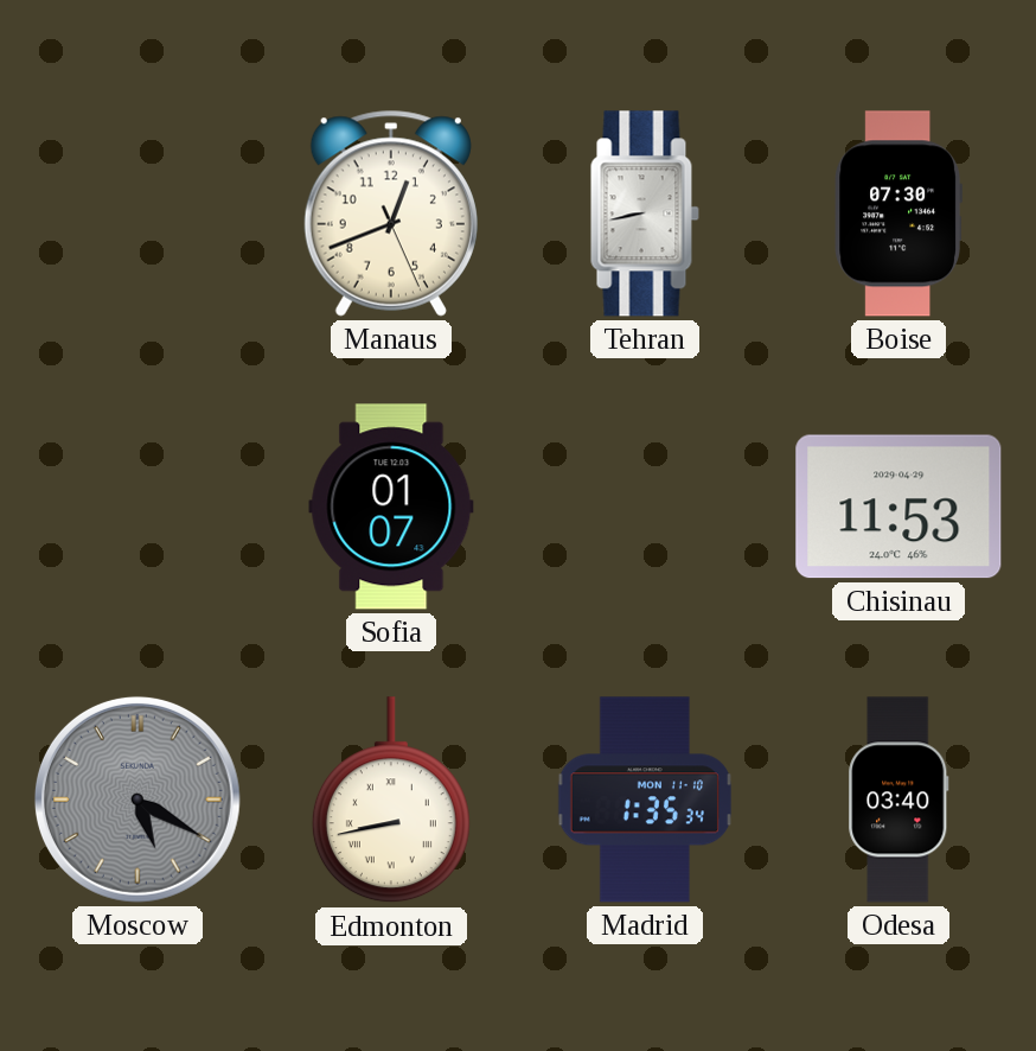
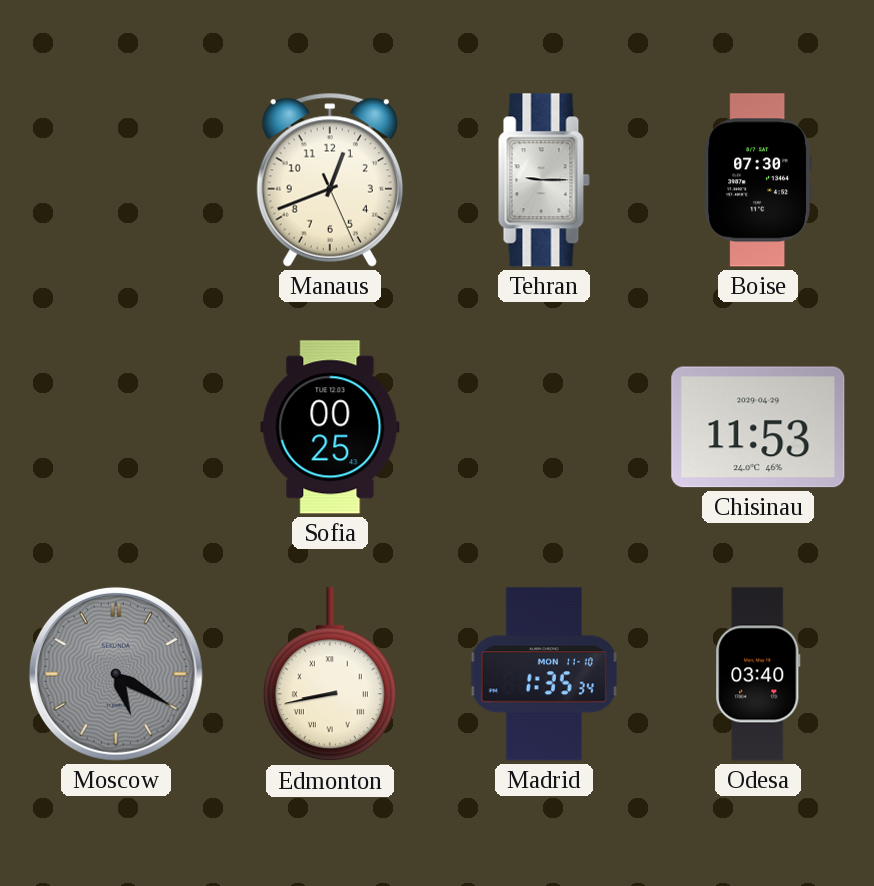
Tehran: 8:43 -> 9:15
Sofia: 01:07 -> 00:25
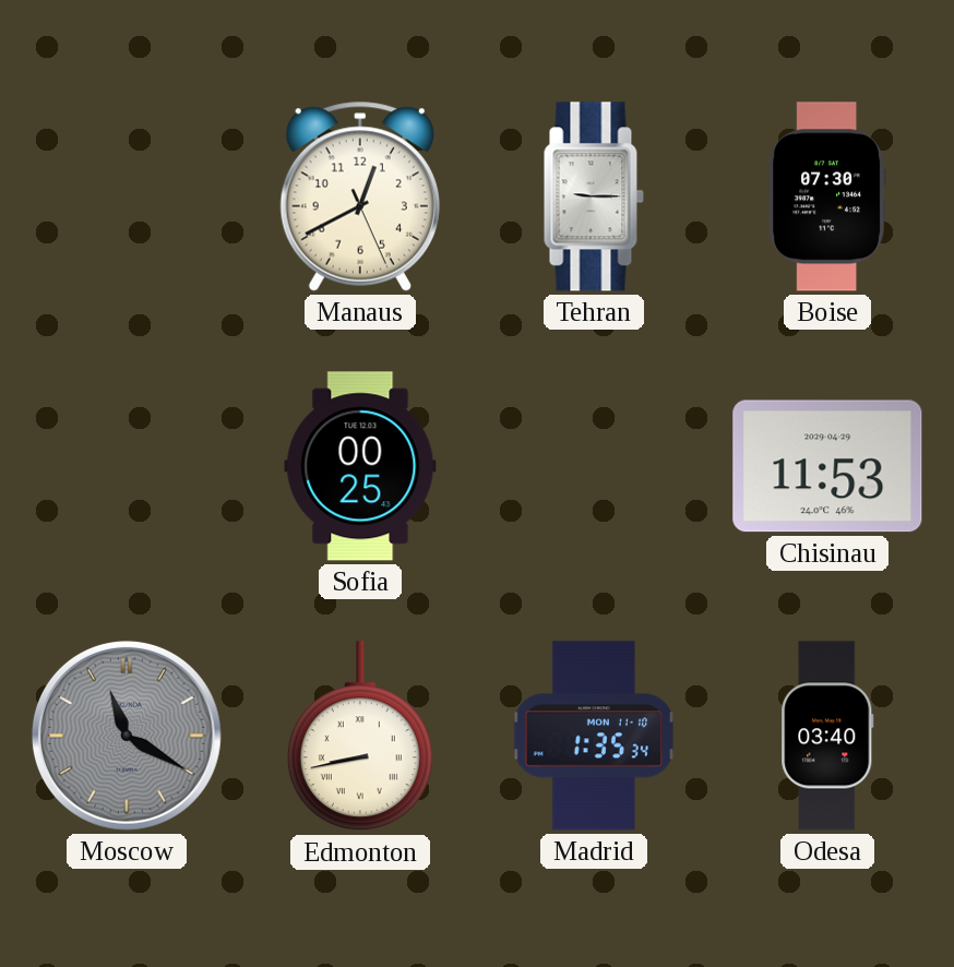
Manaus: 12:41 -> 12:40
Moscow: 5:20 -> 11:20
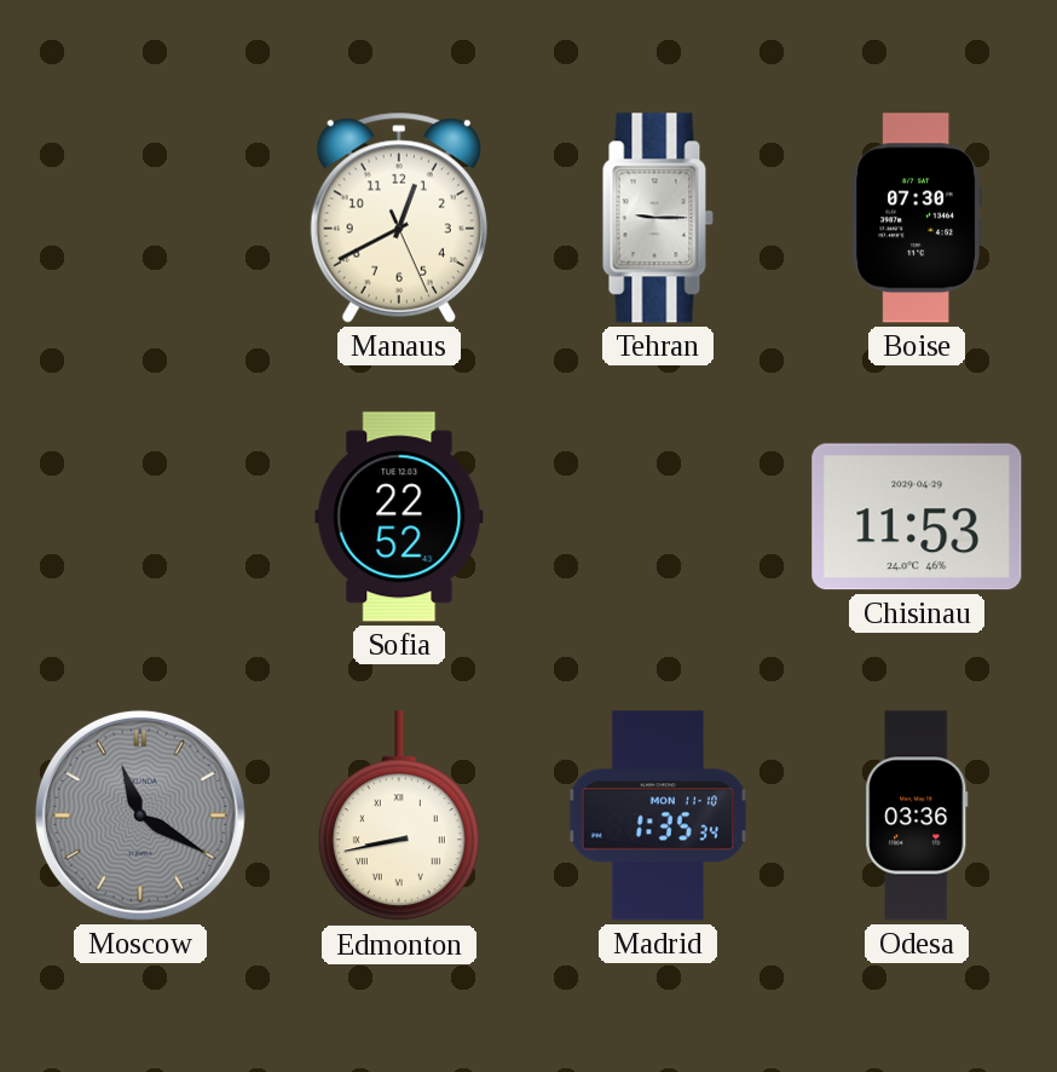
Sofia: 00:25 -> 22:52
Odesa: 03:40 -> 03:36
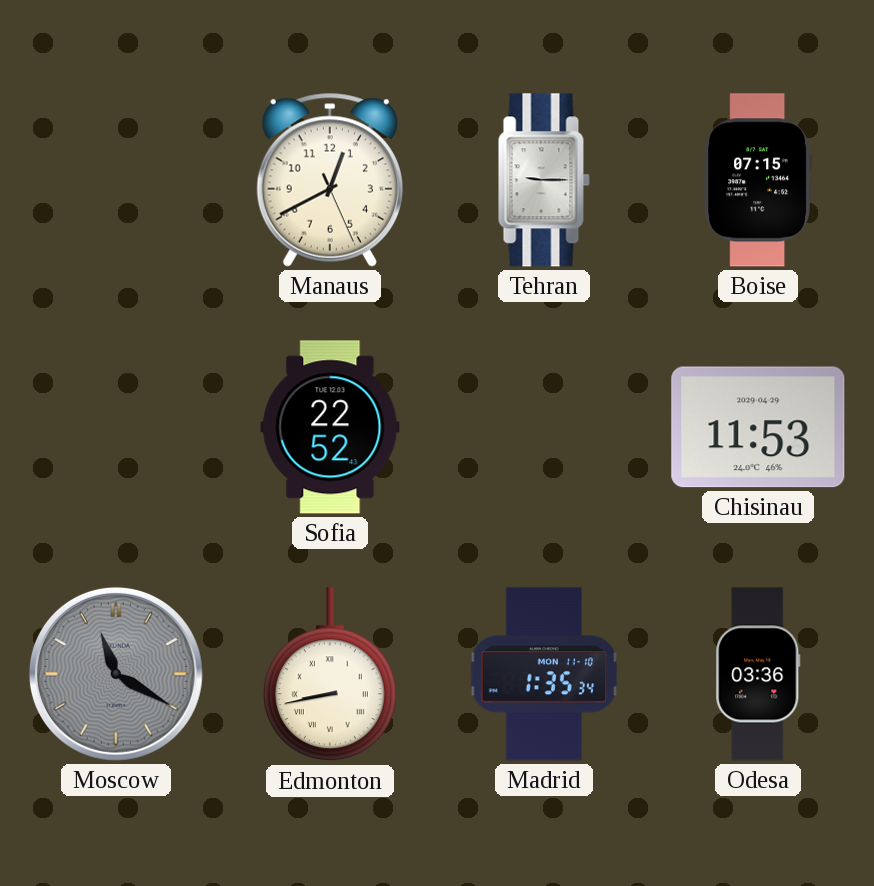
Boise: 07:30 -> 07:15
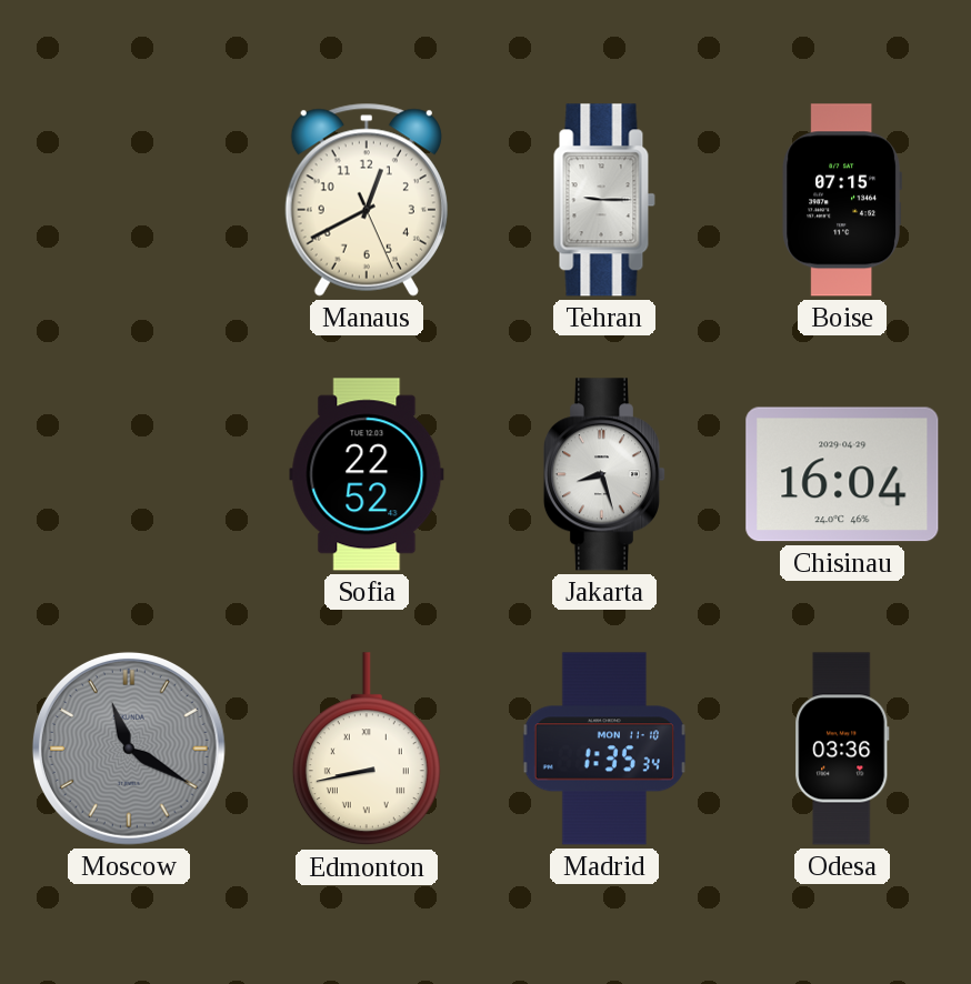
Jakarta: none -> 8:27
Chisinau: 11:53 -> 16:04
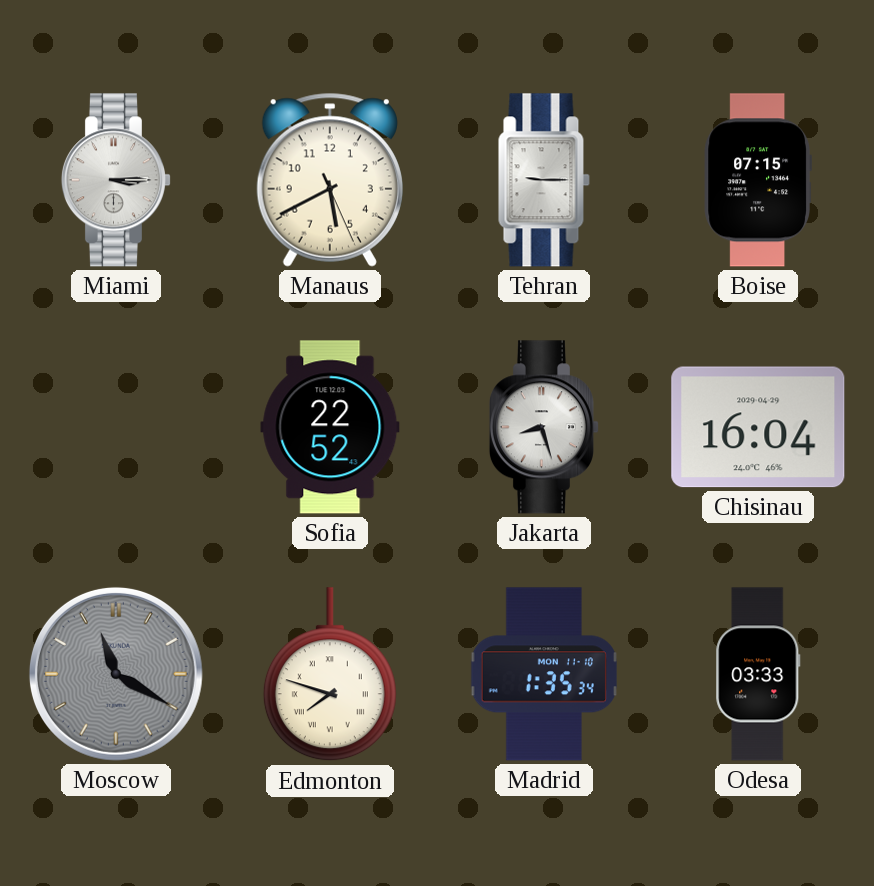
Miami: none -> 3:15
Manaus: 12:40 -> 5:40
Edmonton: 8:43 -> 7:48
Odesa: 03:36 -> 03:33
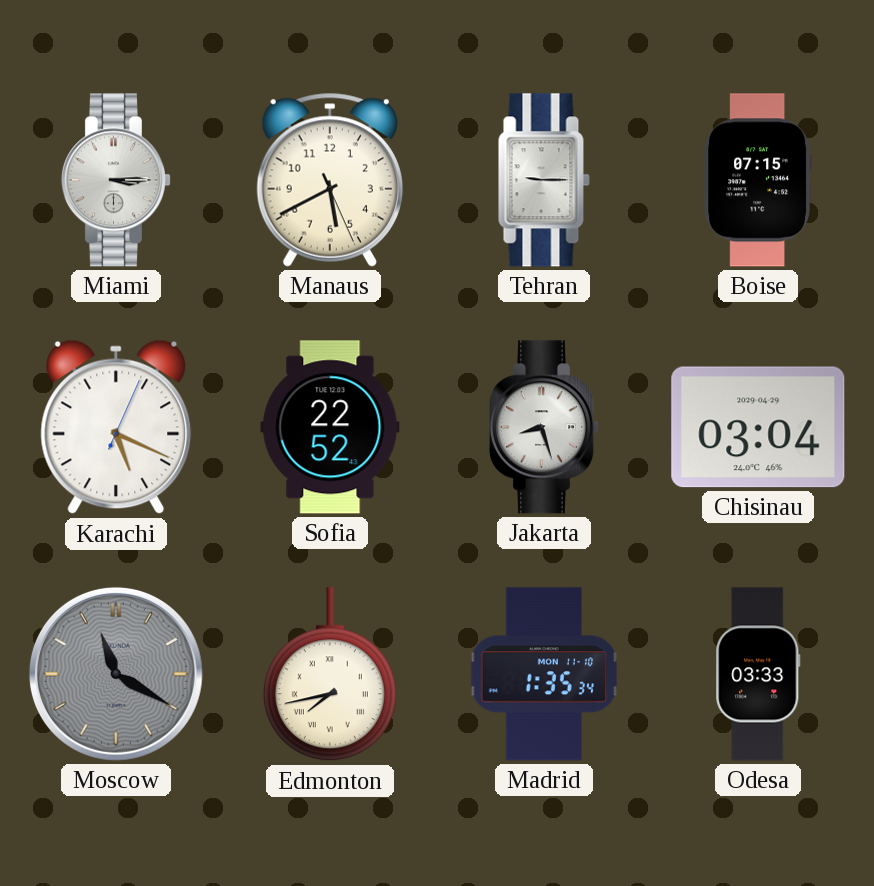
Karachi: none -> 5:19
Chisinau: 16:04 -> 03:04
Edmonton: 7:48 -> 7:43
